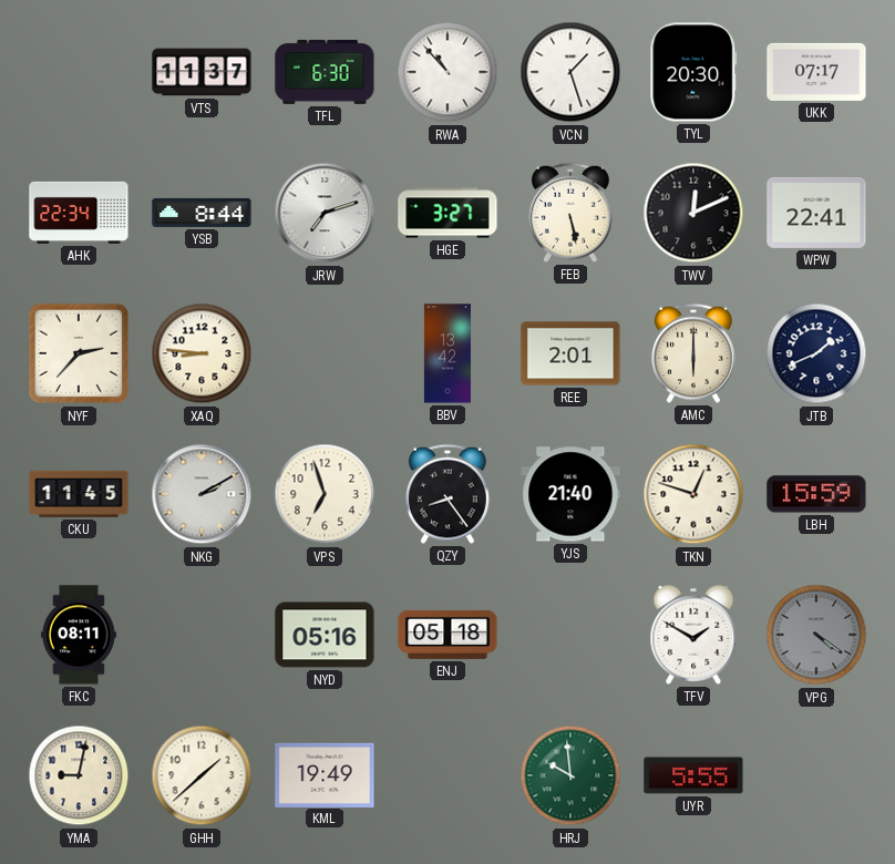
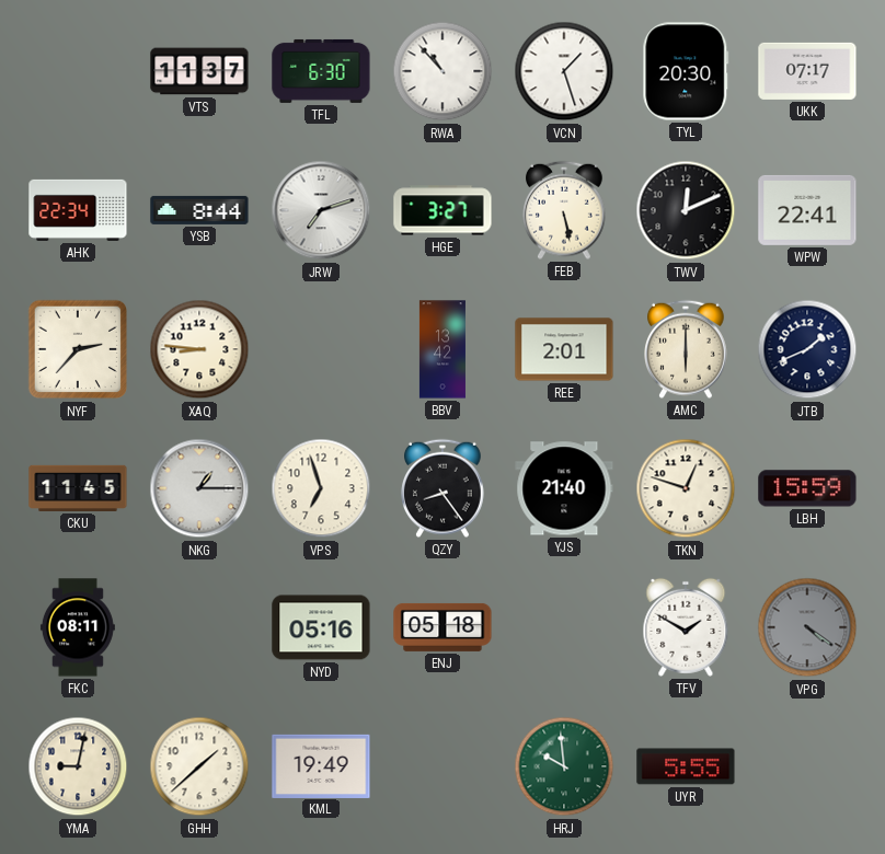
NKG: 2:10 -> 1:15
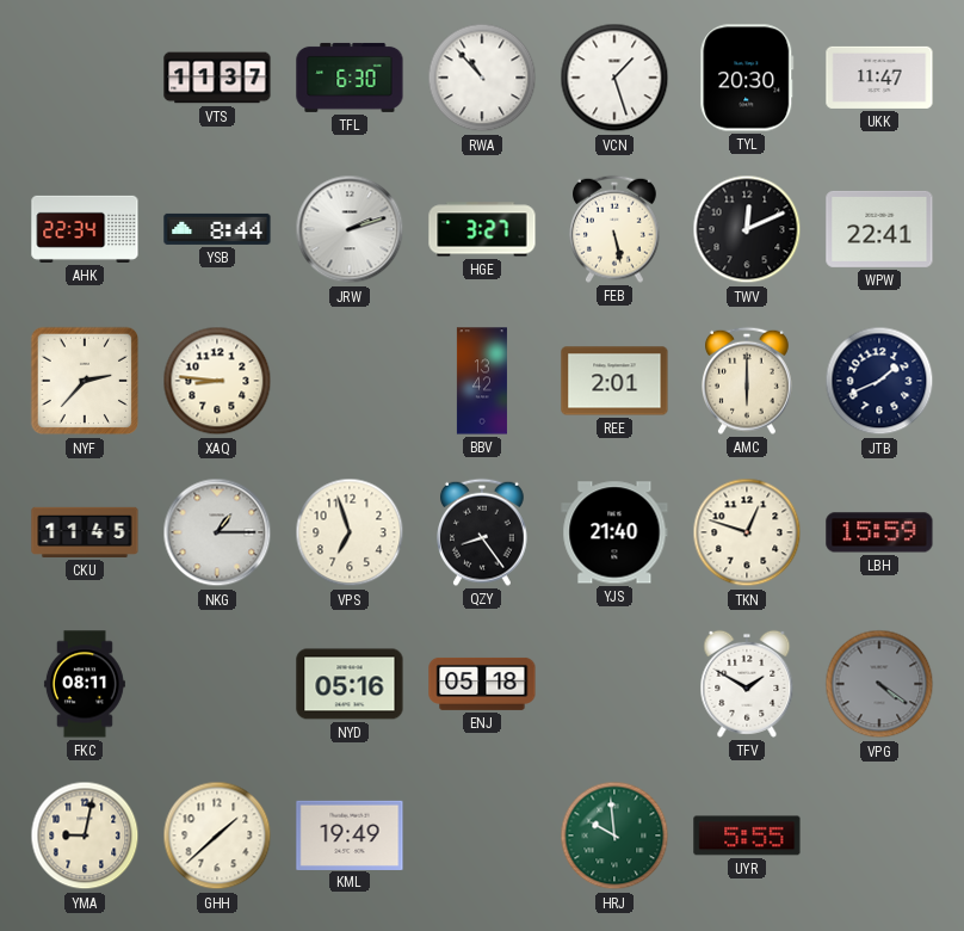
UKK: 07:17 -> 11:47
JRW: 7:12 -> 2:12
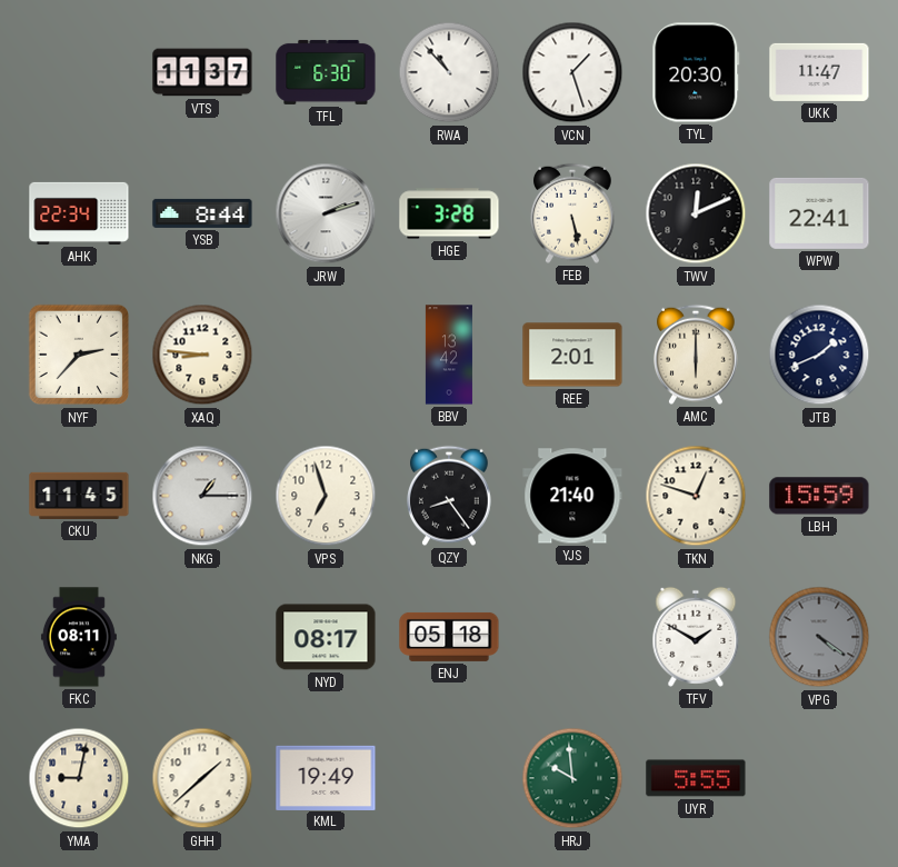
HGE: 3:27 -> 3:28
NYD: 05:16 -> 08:17
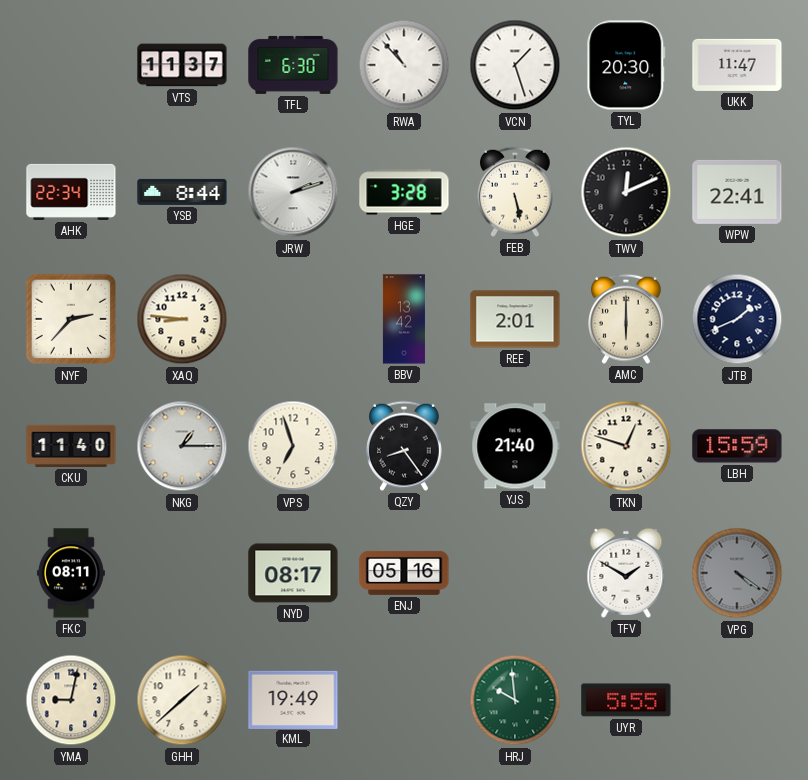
CKU: 11:45 -> 11:40
ENJ: 05:18 -> 05:16
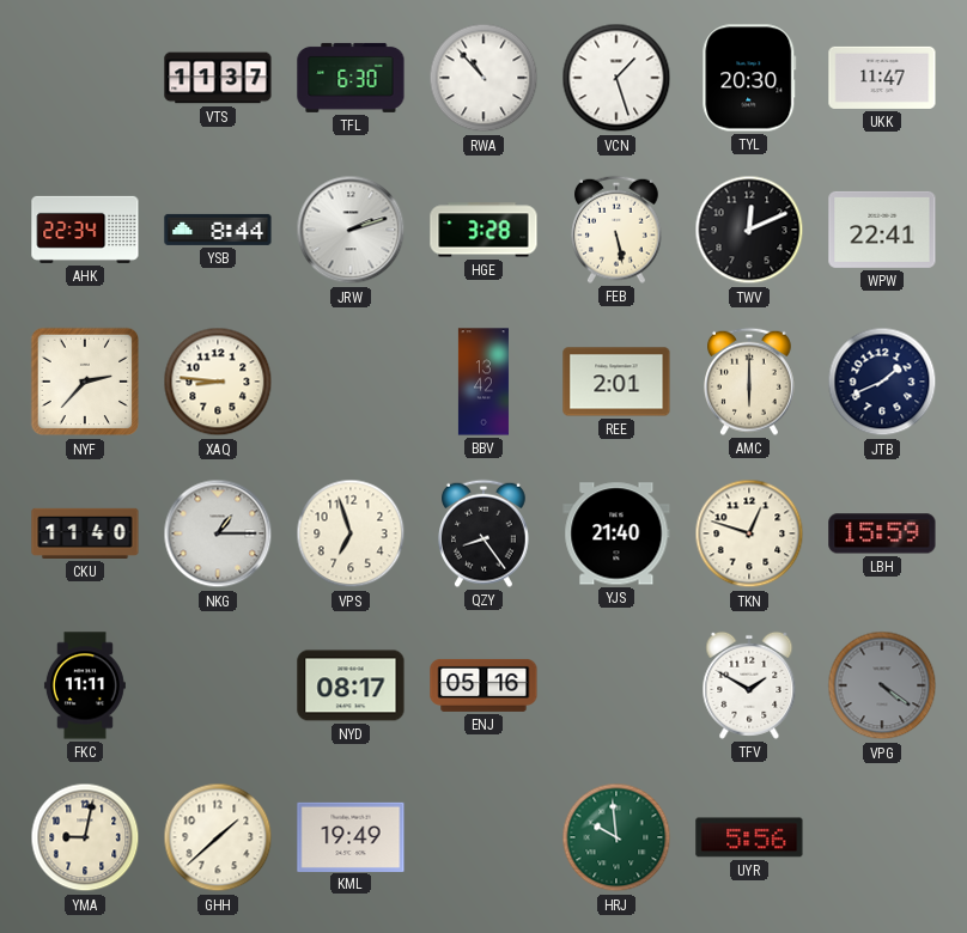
FKC: 08:11 -> 11:11
UYR: 5:55 -> 5:56
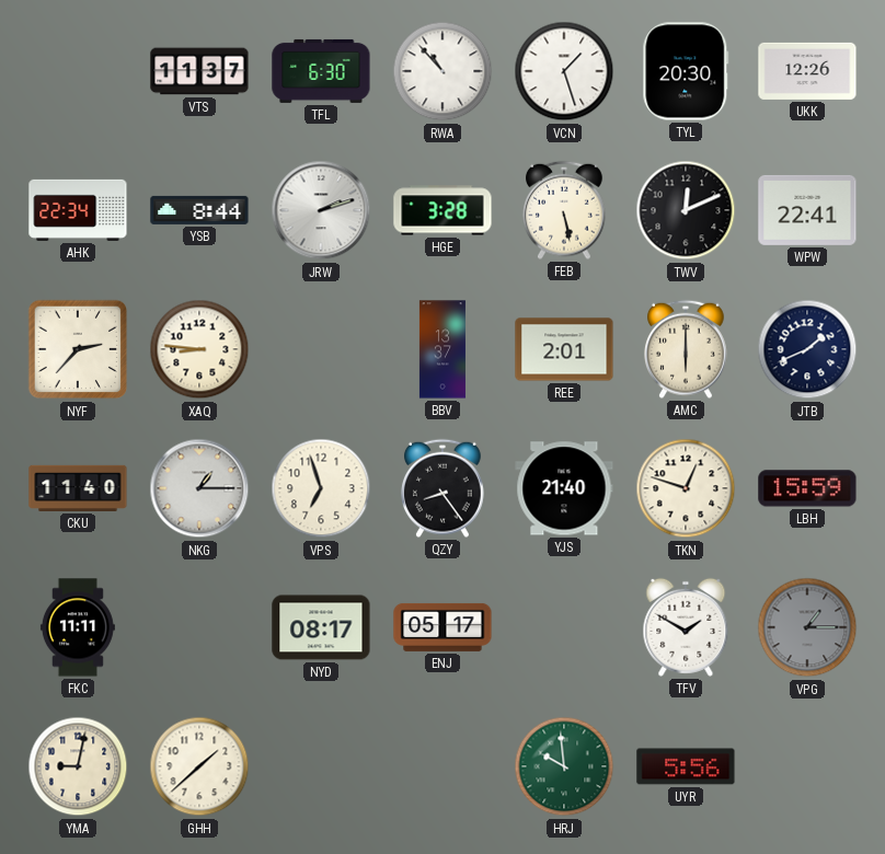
UKK: 11:47 -> 12:26
BBV: 13:42 -> 13:37
ENJ: 05:16 -> 05:17
VPG: 4:21 -> 1:15
KML: 19:49 -> none
